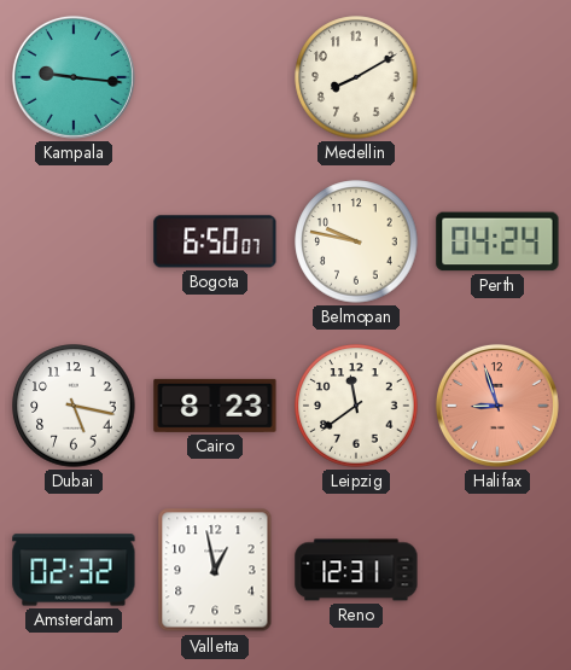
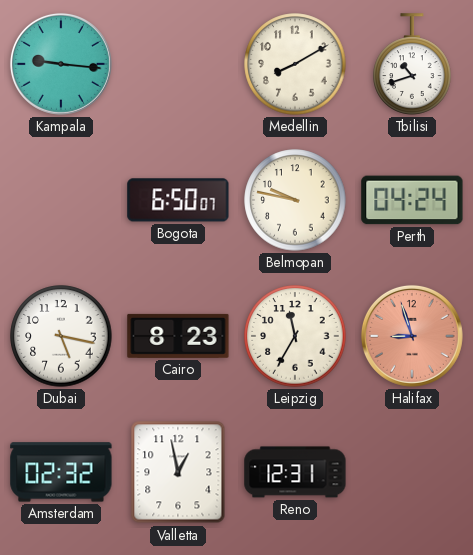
Tbilisi: none -> 10:42
Leipzig: 11:39 -> 11:35
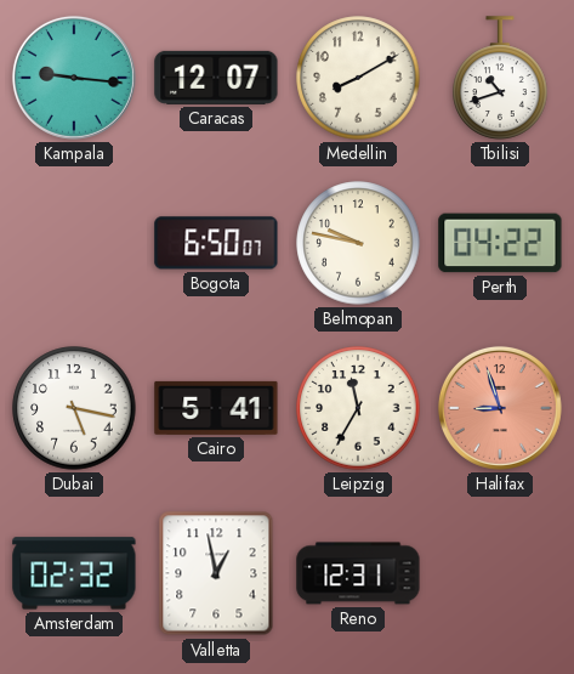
Caracas: none -> 12:07
Perth: 04:24 -> 04:22
Cairo: 8:23 -> 5:41
